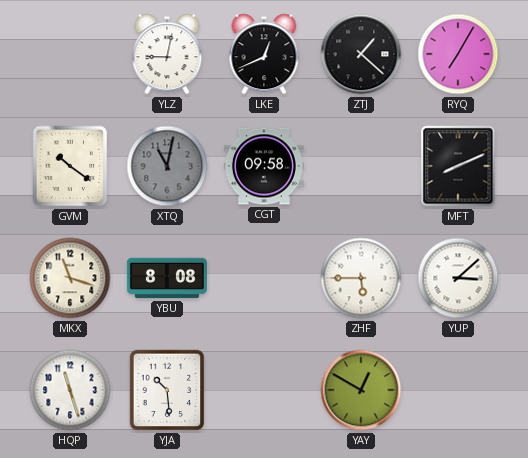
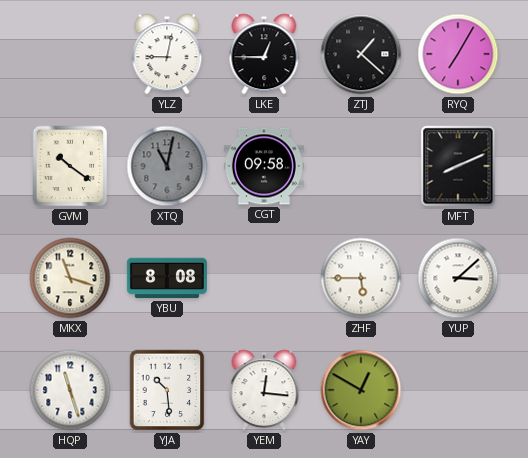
LKE: 12:41 -> 12:45
YEM: none -> 12:16
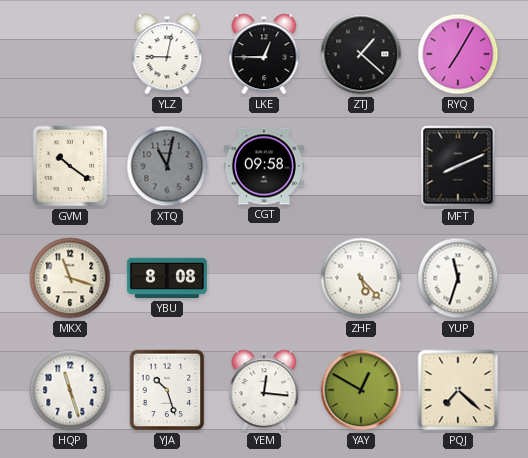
ZHF: 5:45 -> 5:23
YUP: 3:08 -> 11:33
YJA: 10:29 -> 10:27
PQJ: none -> 7:22
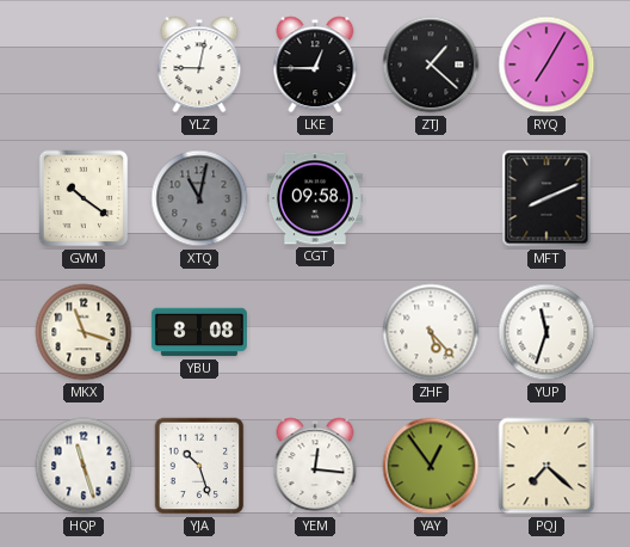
YAY: 12:50 -> 12:54
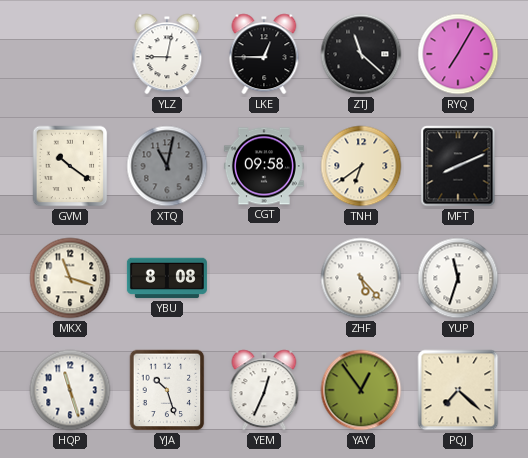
ZTJ: 1:22 -> 11:22
TNH: none -> 6:39
YEM: 12:16 -> 12:34
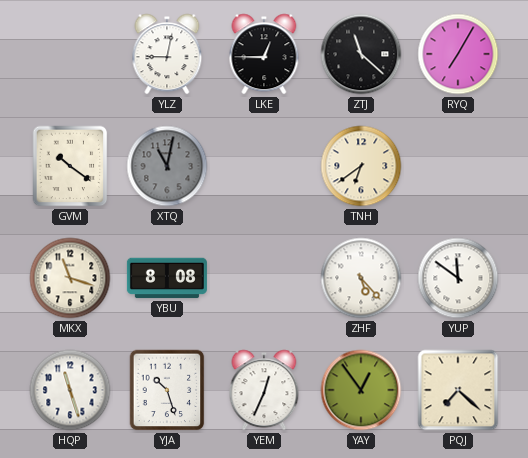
CGT: 09:58 -> none
MFT: 8:11 -> none
YUP: 11:33 -> 11:51
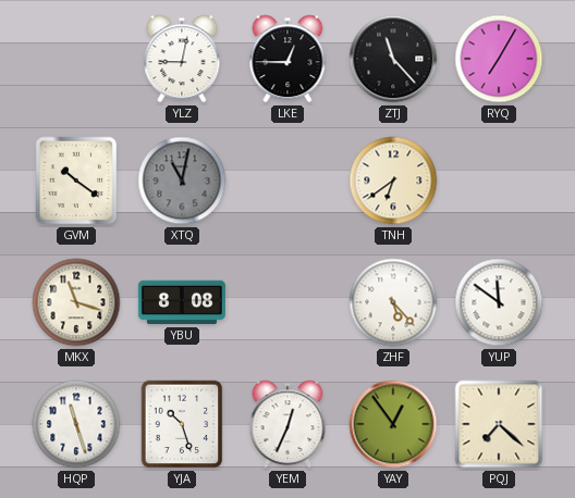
ZTJ: 11:22 -> 11:23
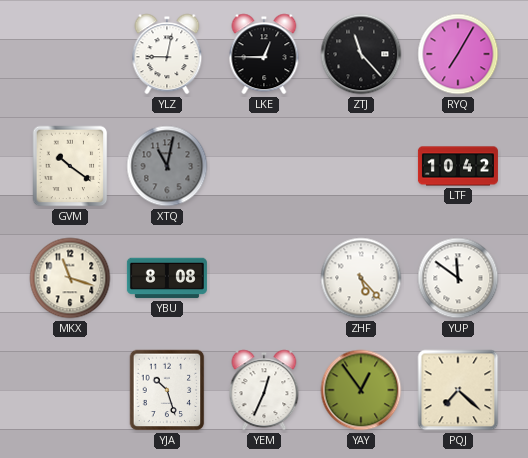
TNH: 6:39 -> none
LTF: none -> 10:42
HQP: 11:27 -> none
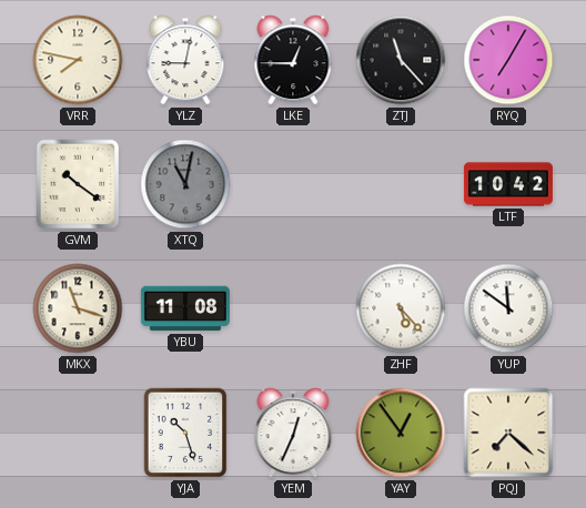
VRR: none -> 7:47
YBU: 8:08 -> 11:08
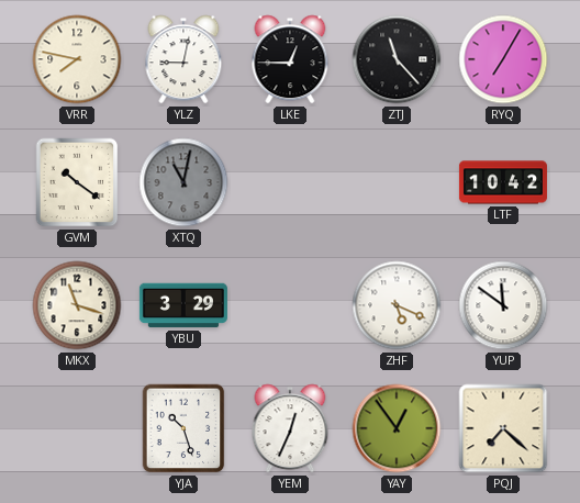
YBU: 11:08 -> 3:29
ZHF: 5:23 -> 5:19
